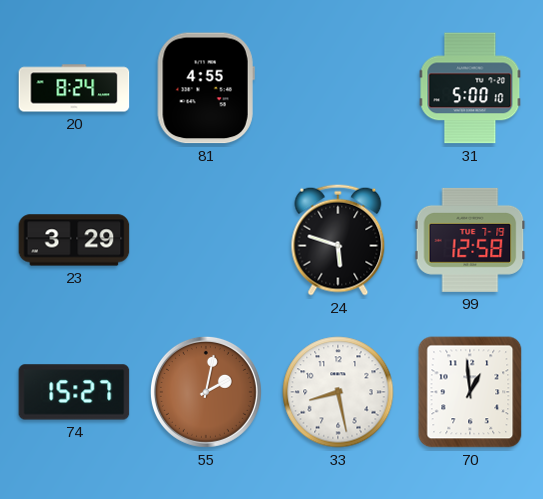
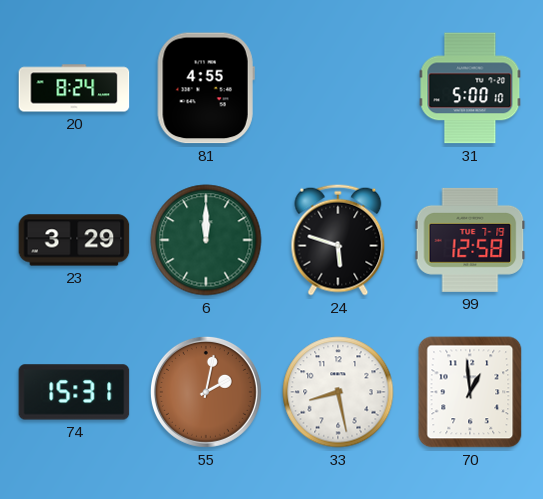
6: none -> 12:00
74: 15:27 -> 15:31
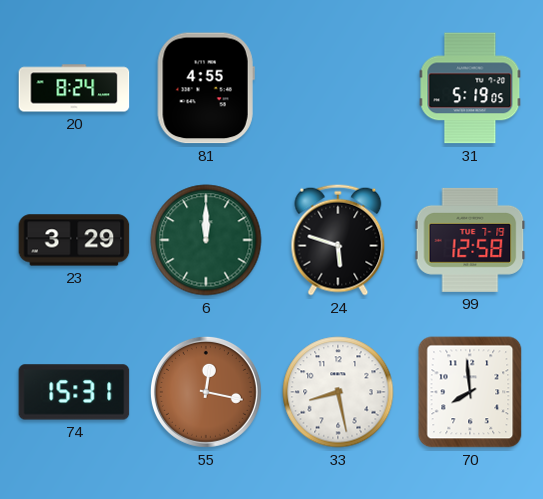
31: 5:00 -> 5:19
55: 2:02 -> 12:17
70: 12:59 -> 7:59
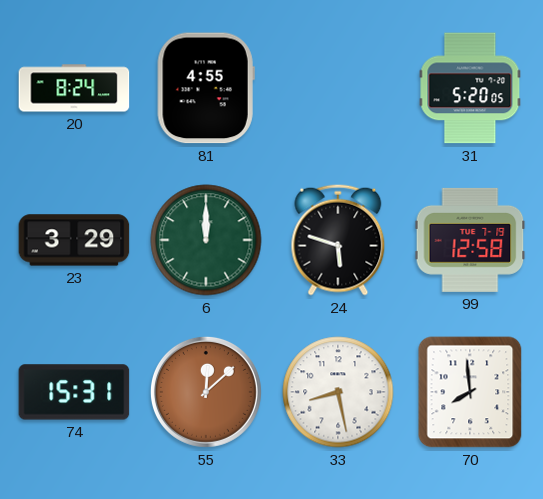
31: 5:19 -> 5:20
55: 12:17 -> 12:08
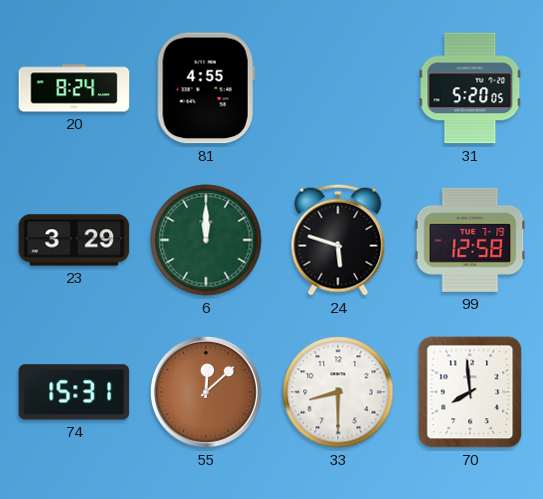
33: 8:28 -> 8:30
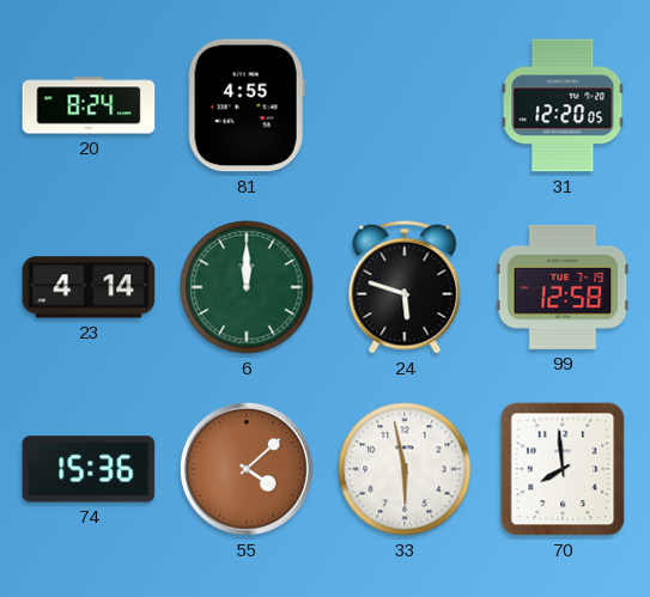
31: 5:20 -> 12:20
23: 3:29 -> 4:14
74: 15:31 -> 15:36
55: 12:08 -> 4:08
33: 8:30 -> 5:58
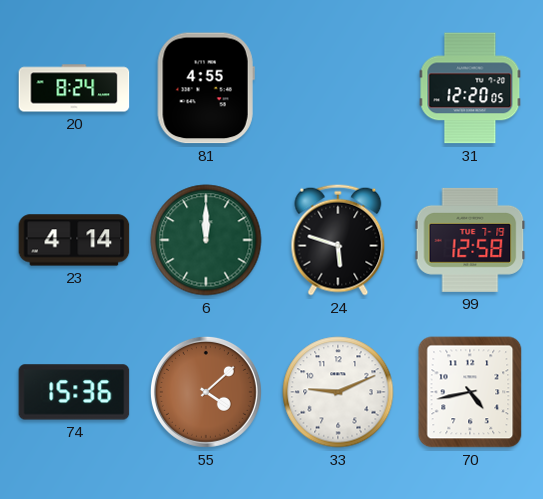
33: 5:58 -> 9:11
70: 7:59 -> 4:43
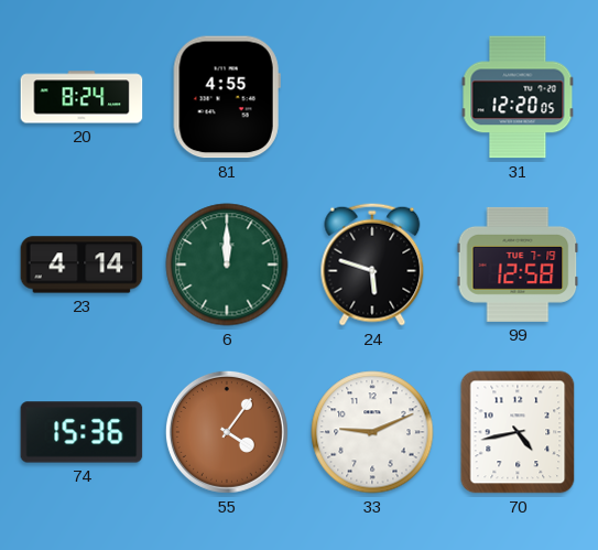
55: 4:08 -> 4:06
